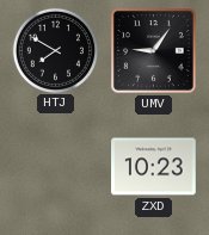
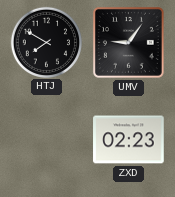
ZXD: 10:23 -> 02:23
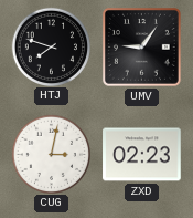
HTJ: 7:50 -> 7:48
CUG: none -> 3:02
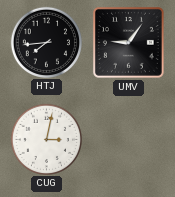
HTJ: 7:48 -> 7:44
ZXD: 02:23 -> none
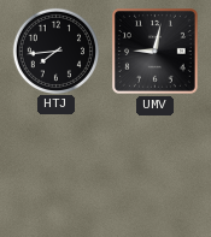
UMV: 9:06 -> 9:02
CUG: 3:02 -> none
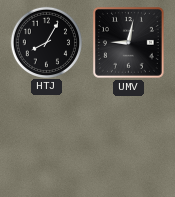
HTJ: 7:44 -> 8:05
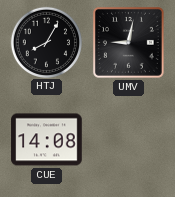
CUE: none -> 14:08
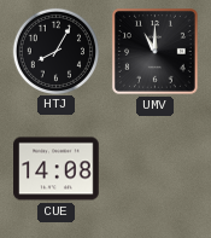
UMV: 9:02 -> 11:00
